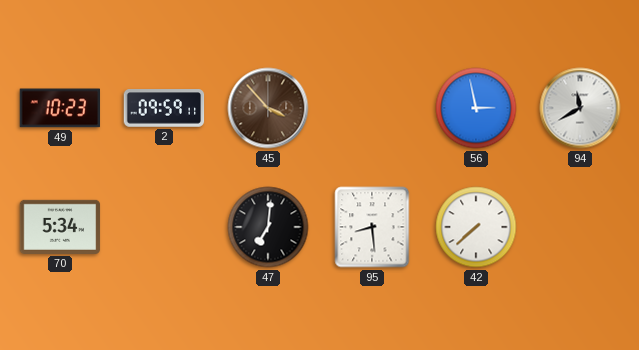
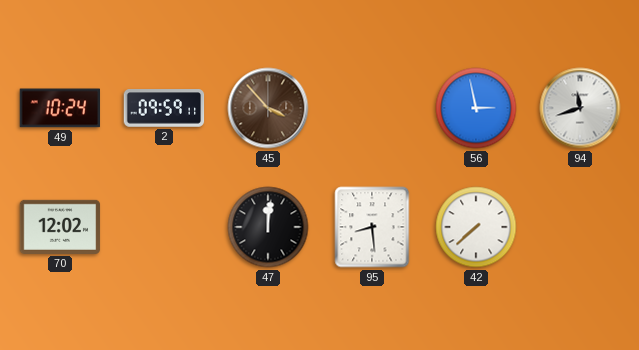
49: 10:23 -> 10:24
94: 11:40 -> 11:42
70: 5:34 -> 12:02
47: 7:01 -> 12:01
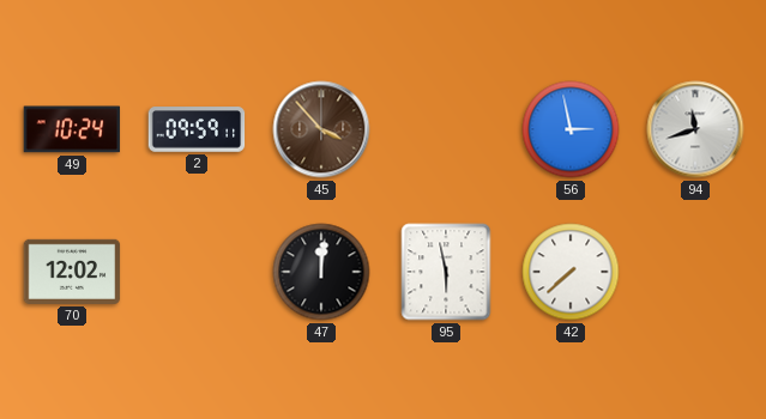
95: 8:29 -> 5:58
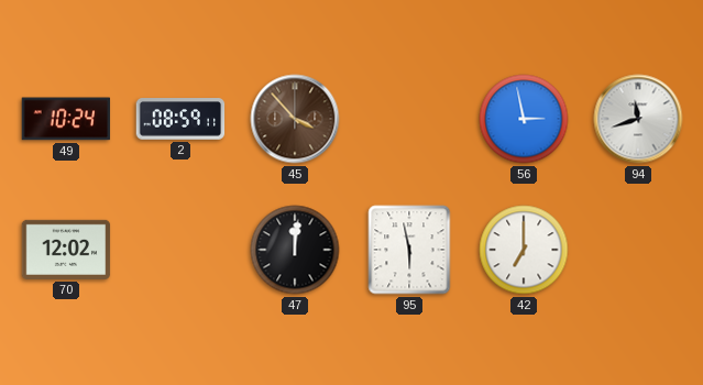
2: 09:59 -> 08:59
42: 7:38 -> 7:00
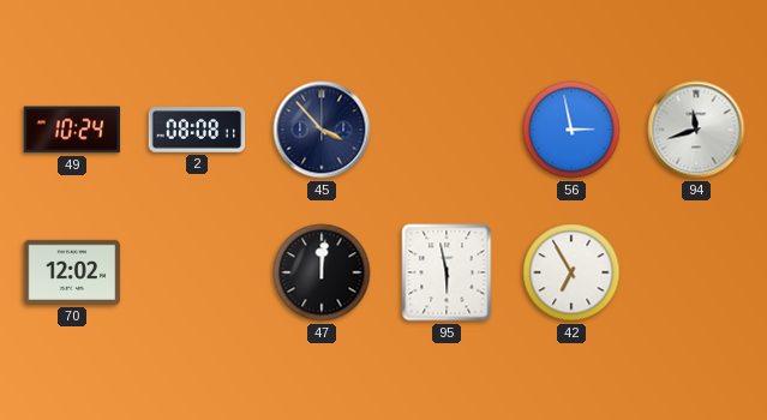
2: 08:59 -> 08:08
45 dial: brown -> navy
42: 7:00 -> 6:55
